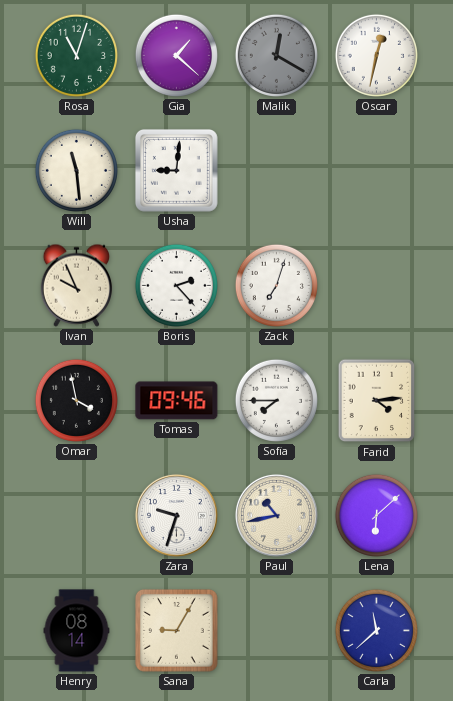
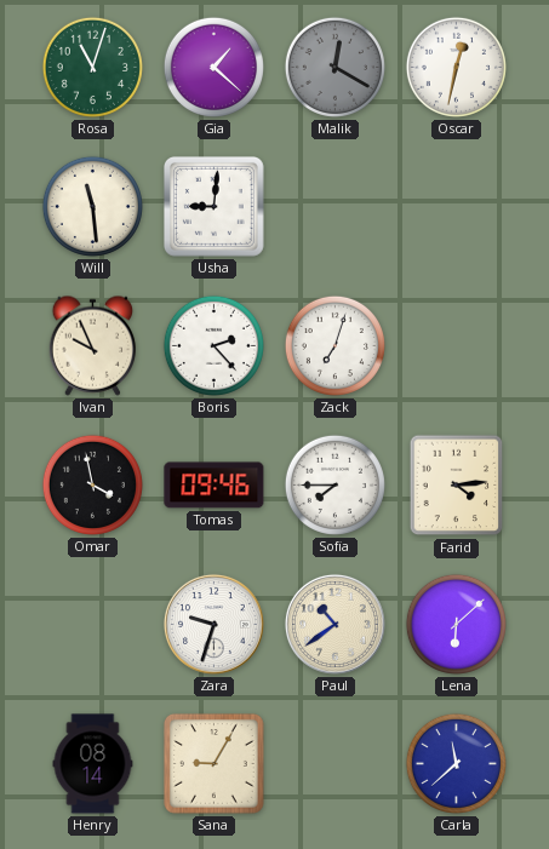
Paul: 10:43 -> 10:39
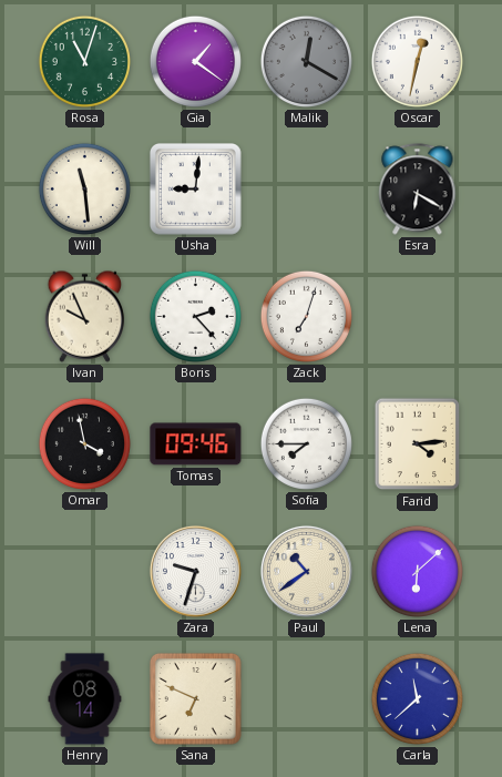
Gia: 1:22 -> 1:21
Esra: none -> 6:20
Sana: 9:05 -> 6:49
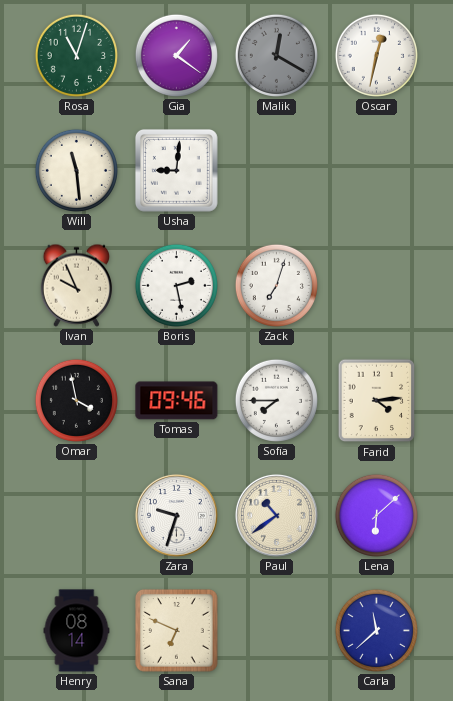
Esra: 6:20 -> none
Boris: 2:23 -> 2:28
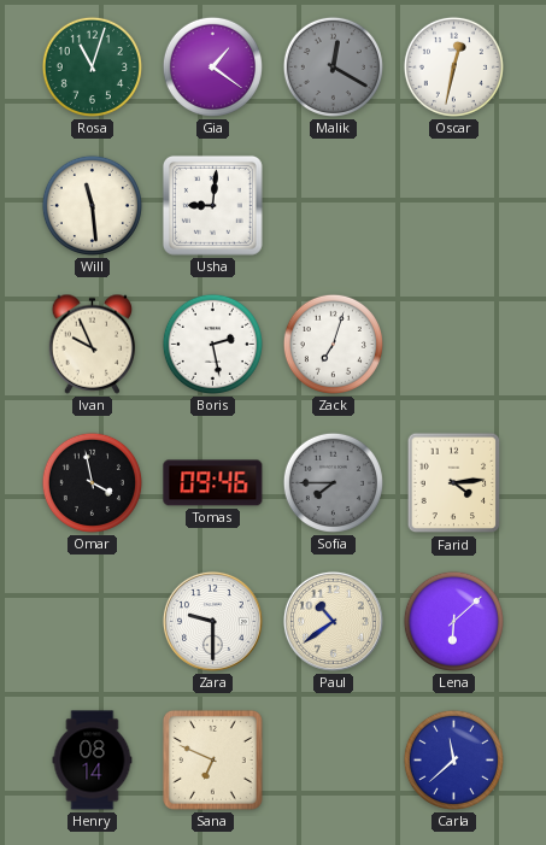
Sofia dial: white -> grey
Zara: 9:33 -> 9:30
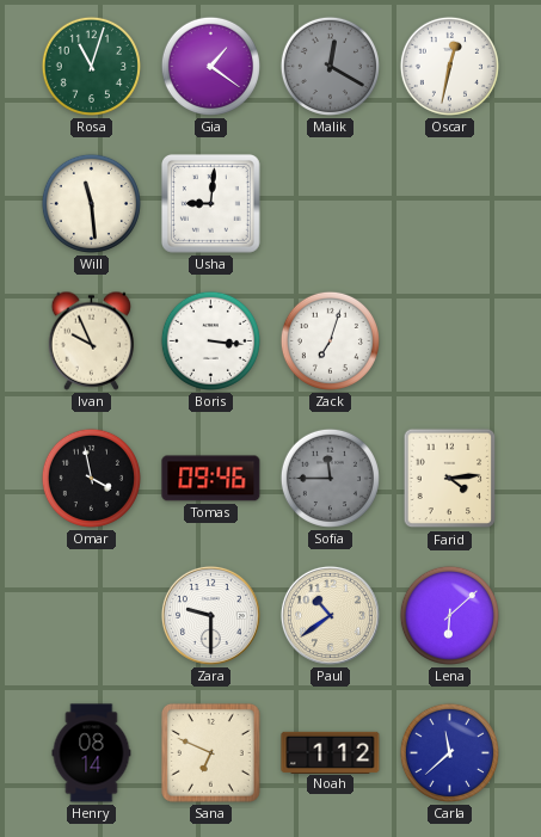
Boris: 2:28 -> 3:16
Sofia: 7:45 -> 11:45
Noah: none -> 1:12
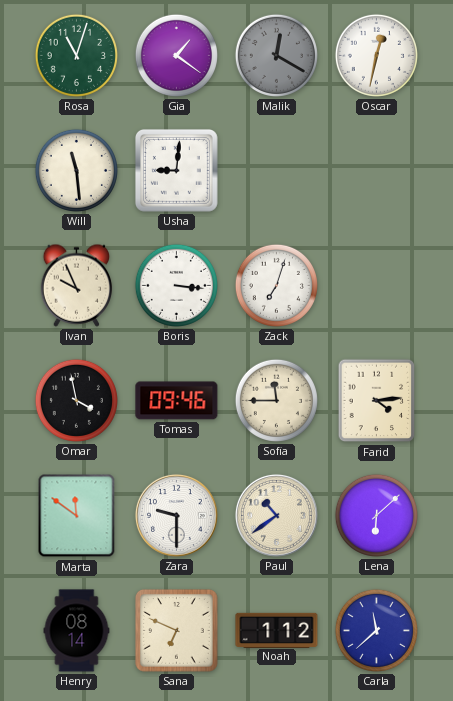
Sofia dial: grey -> cream
Marta: none -> 11:51
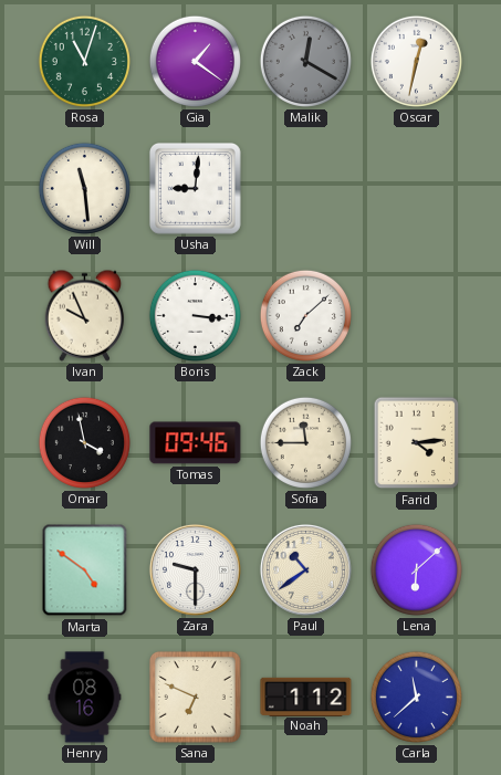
Zack: 7:03 -> 7:08
Marta: 11:51 -> 4:51
Henry: 08:14 -> 08:16
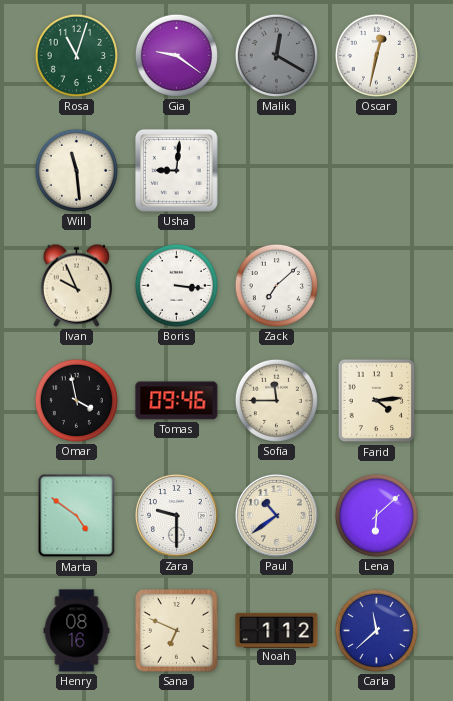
Gia: 1:21 -> 9:21
